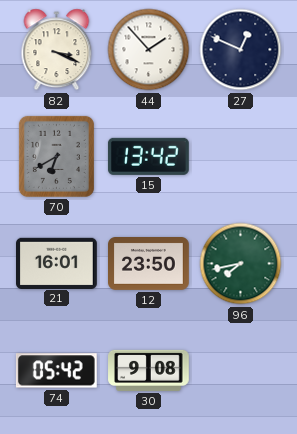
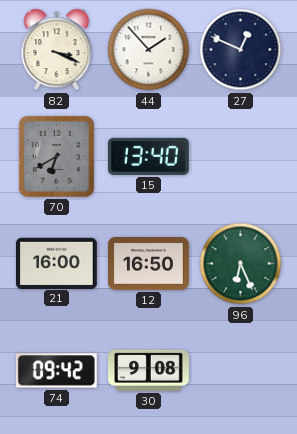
15: 13:42 -> 13:40
21: 16:01 -> 16:00
12: 23:50 -> 16:50
96: 7:43 -> 6:26
74: 05:42 -> 09:42
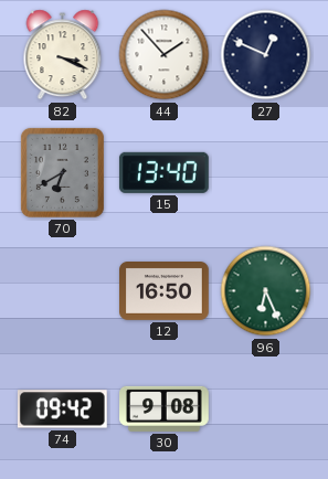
21: 16:00 -> none
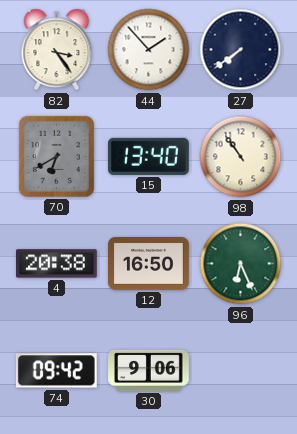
82: 3:19 -> 3:24
27: 12:49 -> 7:39
98: none -> 10:54
4: none -> 20:38
30: 9:08 -> 9:06
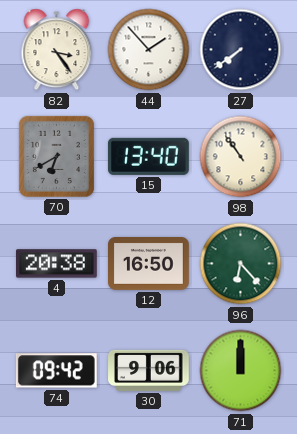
96: 6:26 -> 6:23
71: none -> 12:00
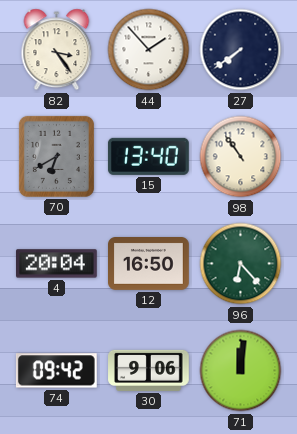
4: 20:38 -> 20:04
71: 12:00 -> 12:01
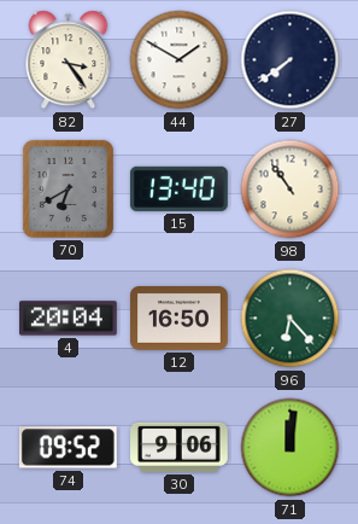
44: 1:53 -> 1:50
74: 09:42 -> 09:52
